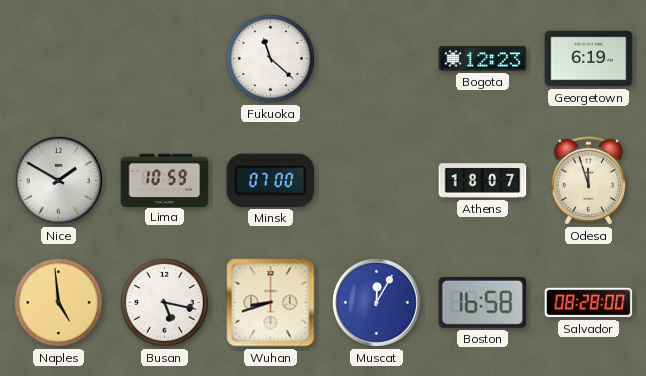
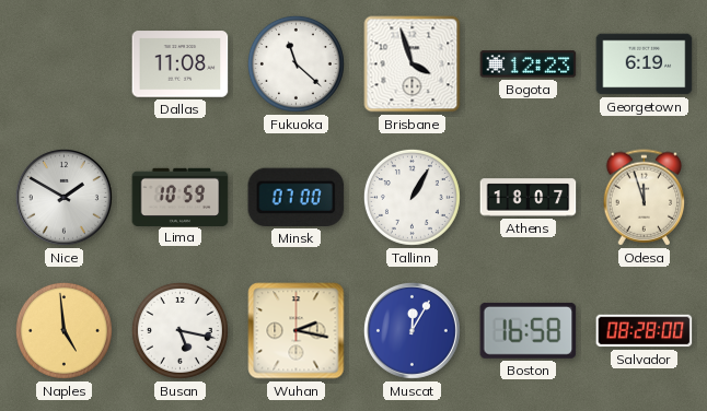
Dallas: none -> 11:08
Brisbane: none -> 3:57
Tallinn: none -> 1:05
Wuhan: 8:42 -> 2:17
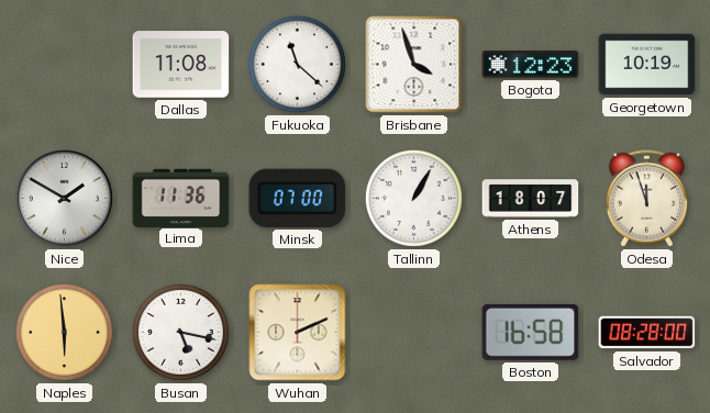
Georgetown: 6:19 -> 10:19
Lima: 10:59 -> 11:36
Naples: 4:59 -> 5:59
Wuhan: 2:17 -> 2:11
Muscat: 12:05 -> none
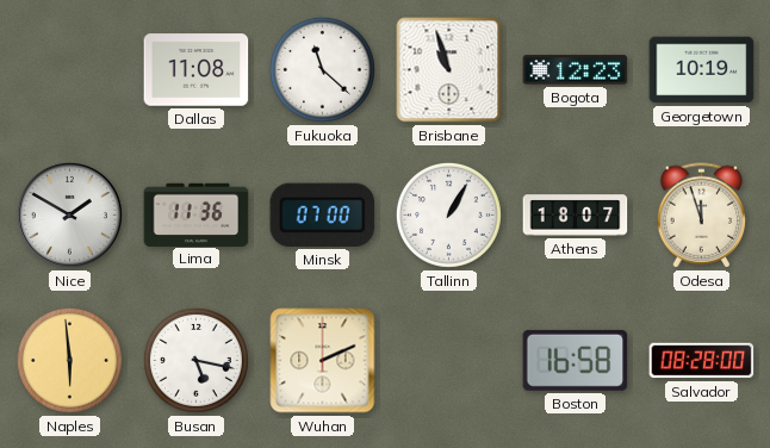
Brisbane: 3:57 -> 10:57
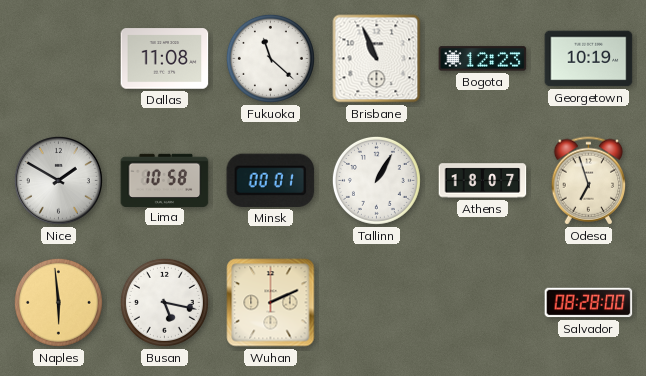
Brisbane: 10:57 -> 10:56
Lima: 11:36 -> 10:58
Minsk: 07:00 -> 00:01
Odesa: 11:57 -> 6:57
Boston: 16:58 -> none
